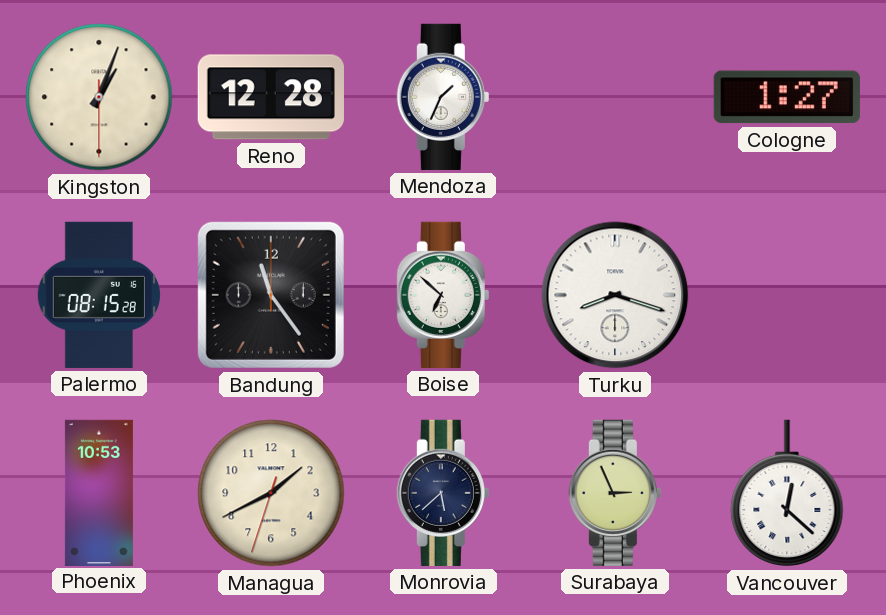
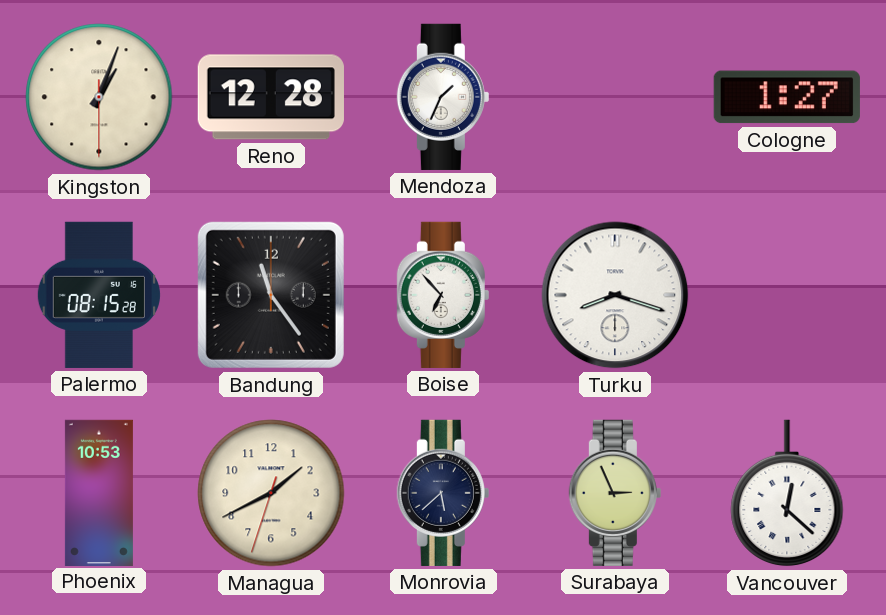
Boise: 6:52 -> 6:53
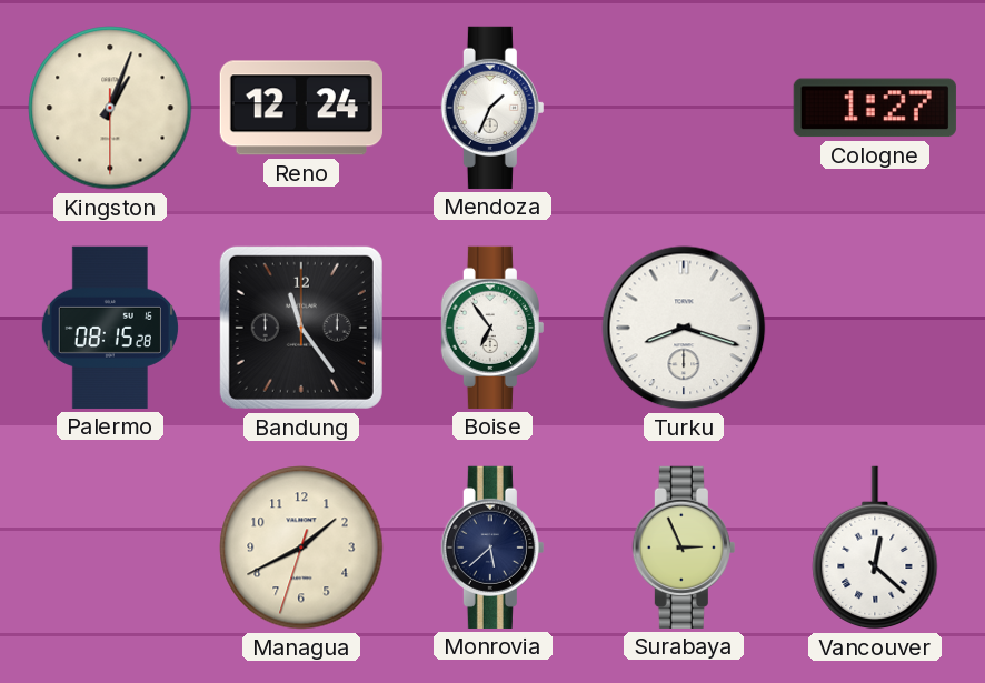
Reno: 12:28 -> 12:24
Boise: 6:53 -> 6:54
Phoenix: 10:53 -> none
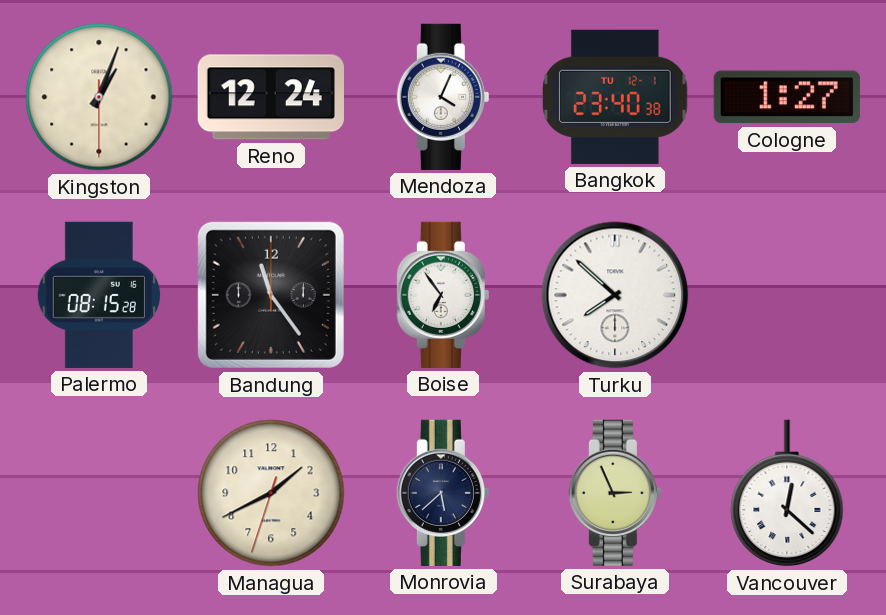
Mendoza: 1:34 -> 4:04
Bangkok: none -> 23:40
Turku: 8:18 -> 7:52
